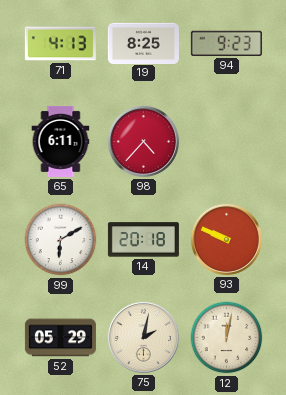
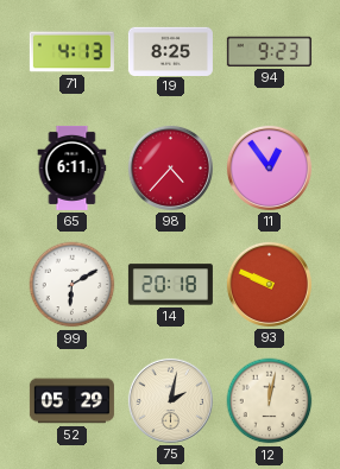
11: none -> 12:54
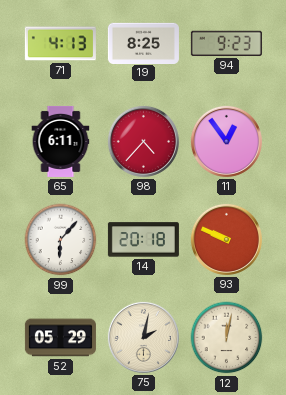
99: 6:10 -> 6:07
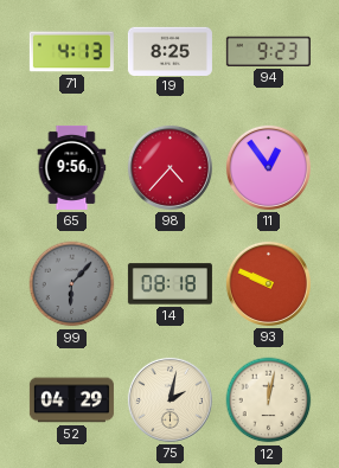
65: 6:11 -> 9:56
99 dial: white -> grey
14: 20:18 -> 08:18
52: 05:29 -> 04:29
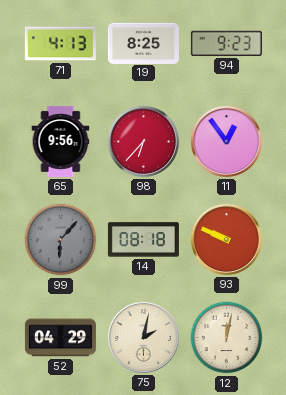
98: 4:37 -> 6:37
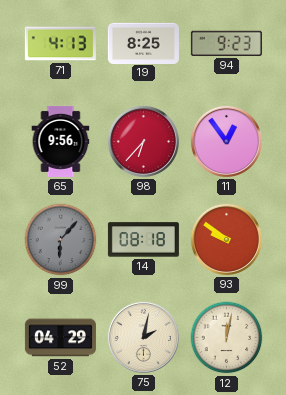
93: 9:49 -> 9:51
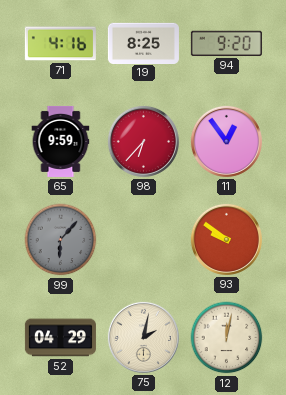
71: 4:13 -> 4:16
94: 9:23 -> 9:20
65: 9:56 -> 9:59
14: 08:18 -> none
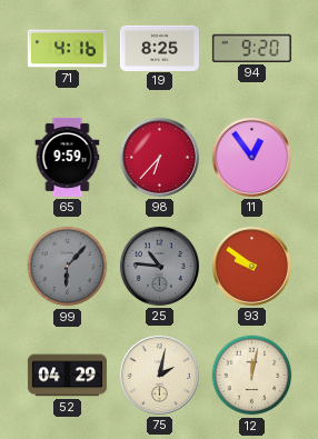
25: none -> 10:46
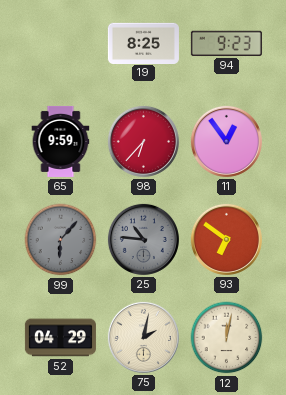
71: 4:16 -> none
94: 9:20 -> 9:23
93: 9:51 -> 6:51
